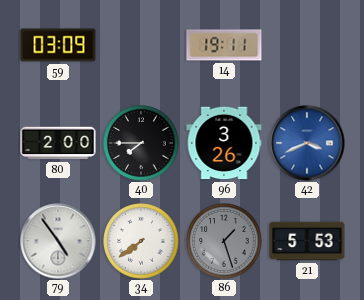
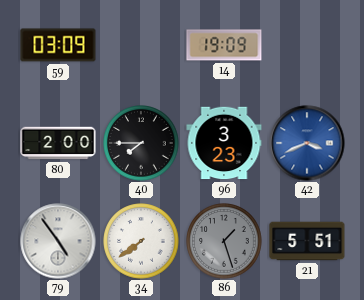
14: 19:11 -> 19:09
96: 3:26 -> 3:23
21: 5:53 -> 5:51
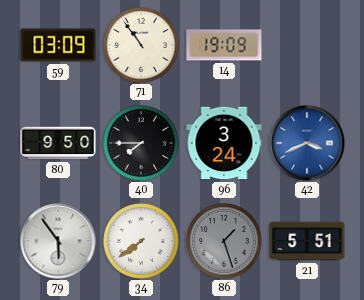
71: none -> 10:54
80: 2:00 -> 9:50
96: 3:23 -> 3:24
79: 4:54 -> 5:54
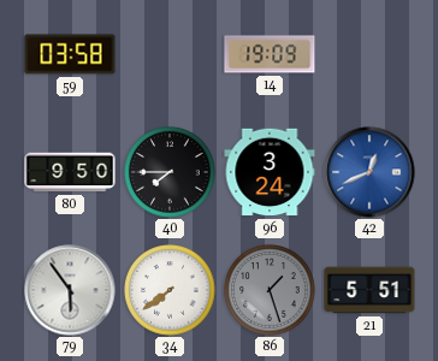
59: 03:09 -> 03:58
71: 10:54 -> none
42: 3:41 -> 12:41
